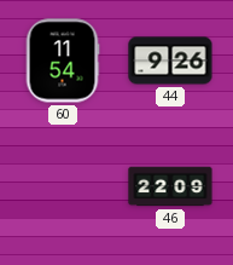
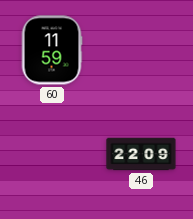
60: 11:54 -> 11:59
44: 9:26 -> none
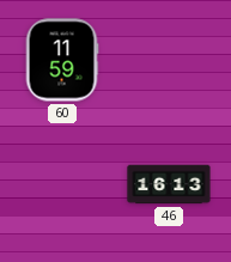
46: 22:09 -> 16:13
